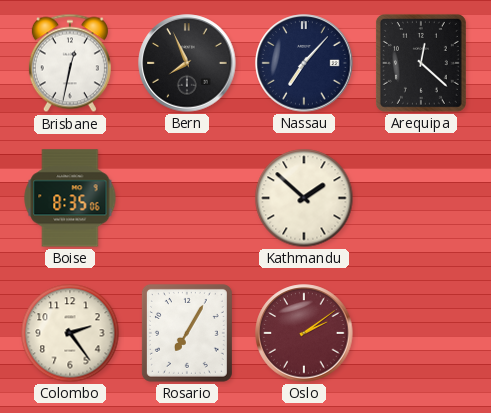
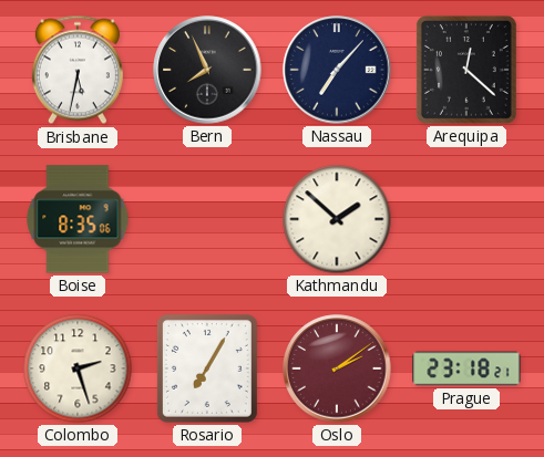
Brisbane: 12:32 -> 5:32
Colombo: 2:24 -> 2:27
Prague: none -> 23:18
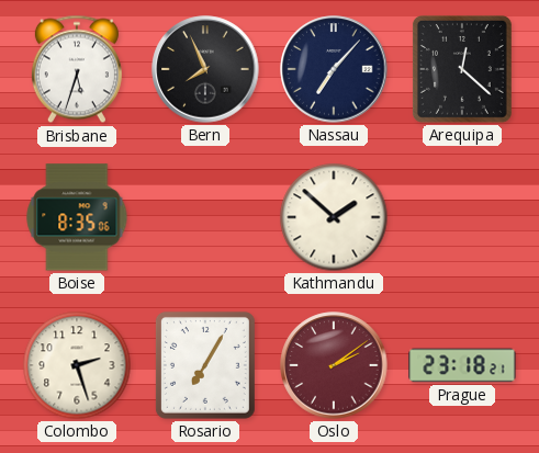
Brisbane: 5:32 -> 5:33
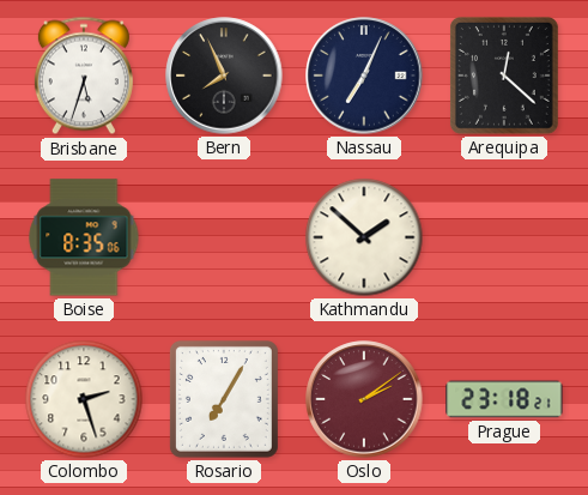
Nassau: 7:07 -> 7:04
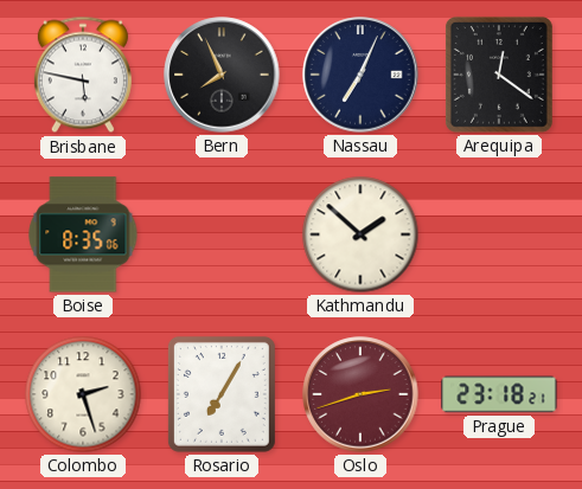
Brisbane: 5:33 -> 5:47
Arequipa: 12:22 -> 12:21
Oslo: 2:09 -> 2:42
